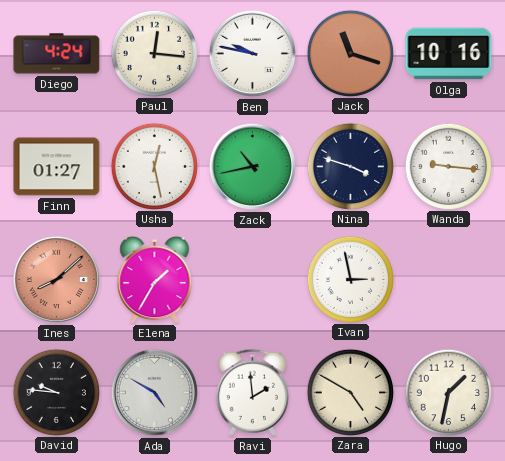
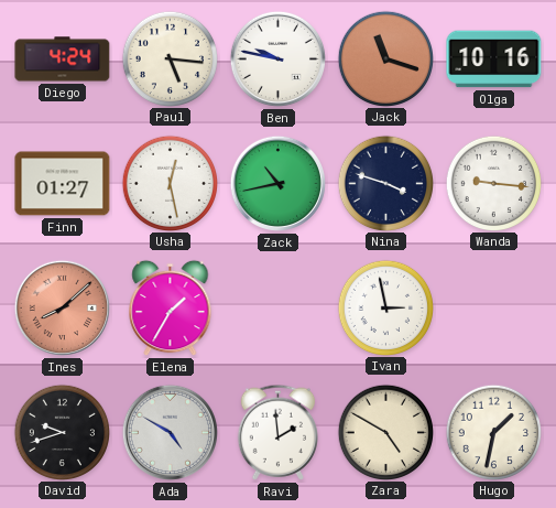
Paul: 12:16 -> 5:16
David: 9:46 -> 9:42
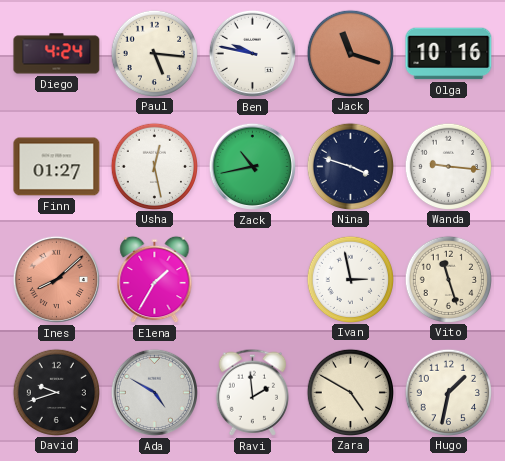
Vito: none -> 11:27
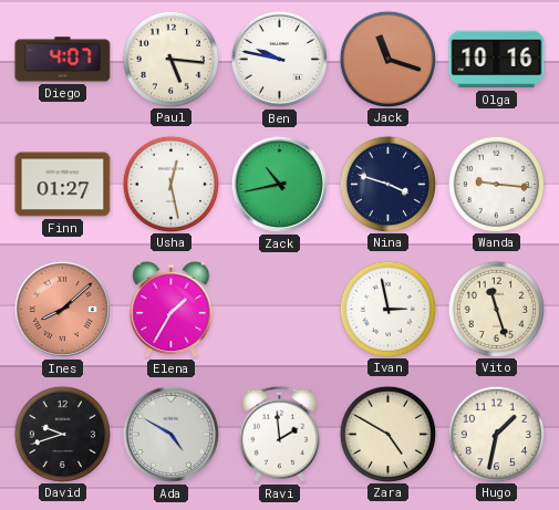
Diego: 4:24 -> 4:07
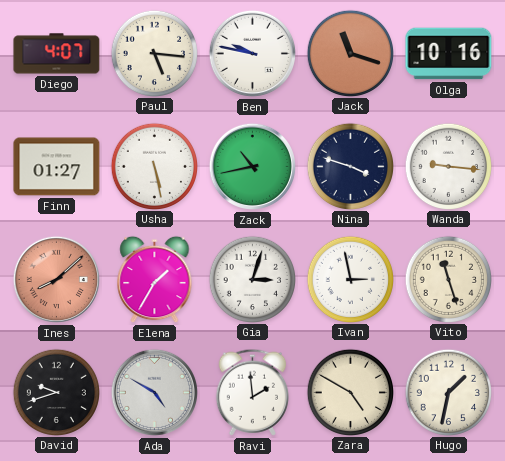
Usha: 12:28 -> 5:28
Gia: none -> 3:03
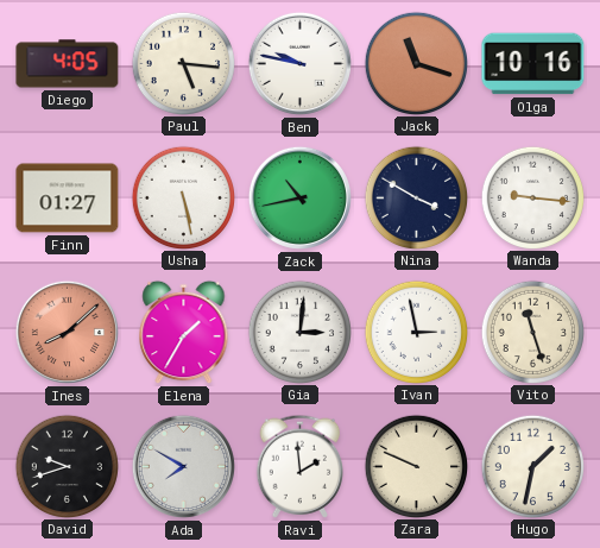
Diego: 4:07 -> 4:05
Nina: 3:48 -> 3:50
Gia: 3:03 -> 3:01
Ada: 4:50 -> 7:50
Zara: 4:50 -> 9:49
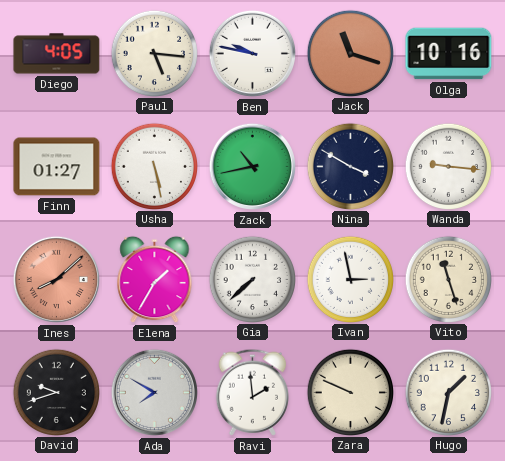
Gia: 3:01 -> 7:38
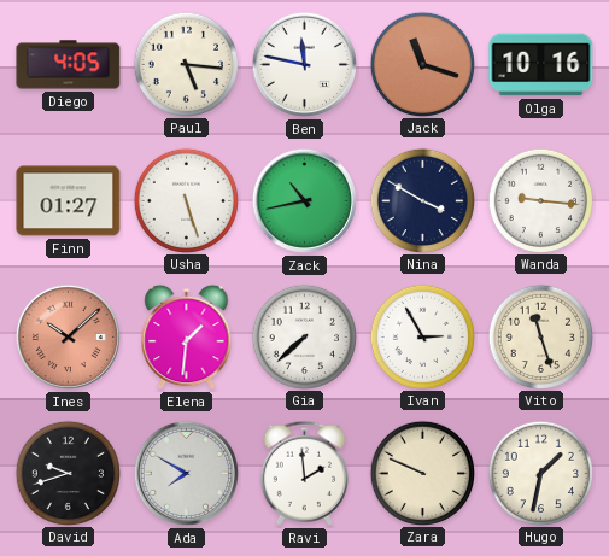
Ben: 9:47 -> 11:47
Usha: 5:28 -> 5:27
Ines: 8:08 -> 10:08
Elena: 1:35 -> 1:31
Ivan: 2:58 -> 2:55
